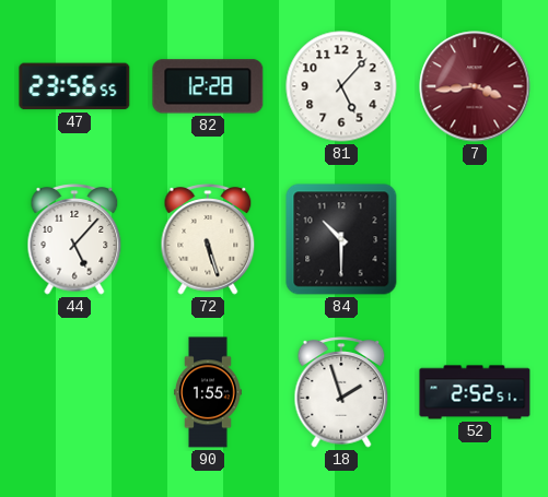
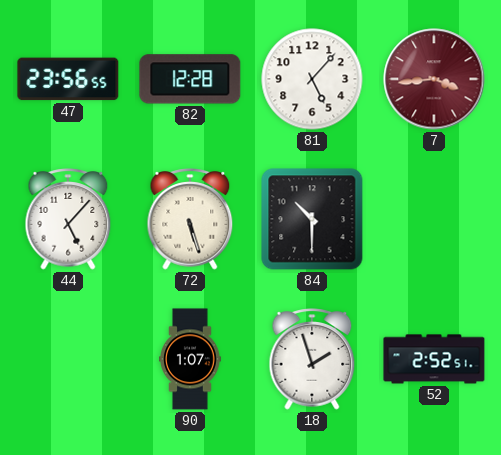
90: 1:55 -> 1:07
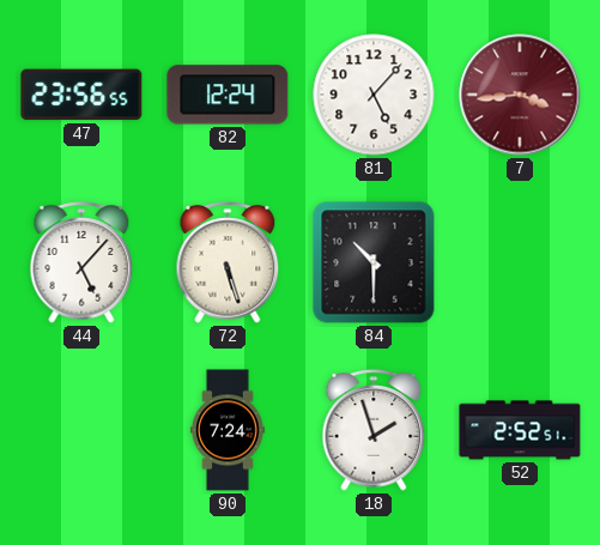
82: 12:28 -> 12:24
90: 1:07 -> 7:24
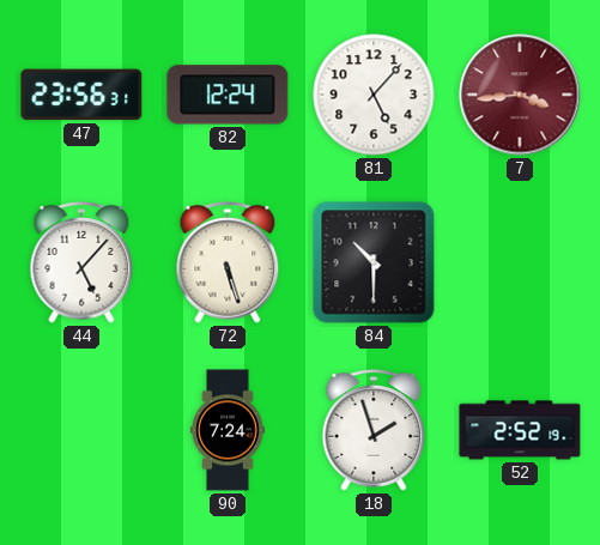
47: 23:56:55 -> 23:56:31
52: 2:52:51 -> 2:52:19
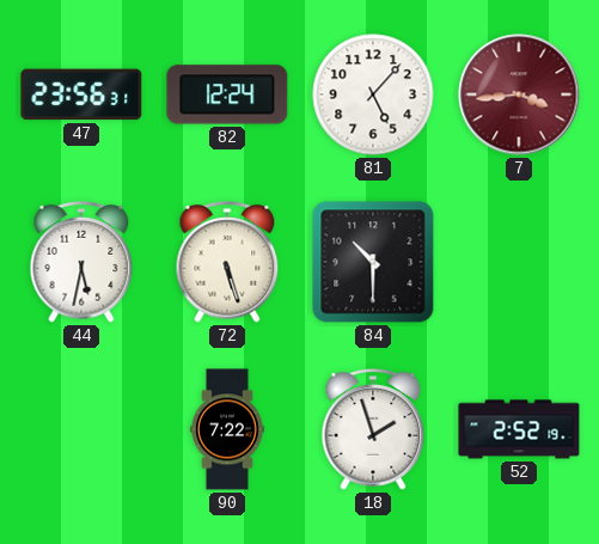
44: 5:07 -> 5:32
90: 7:24 -> 7:22
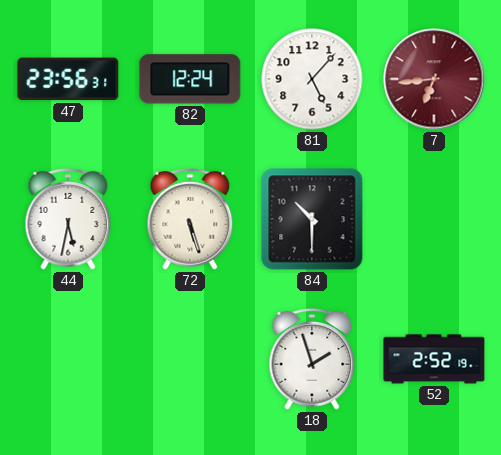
7: 3:44 -> 6:44
90: 7:22 -> none
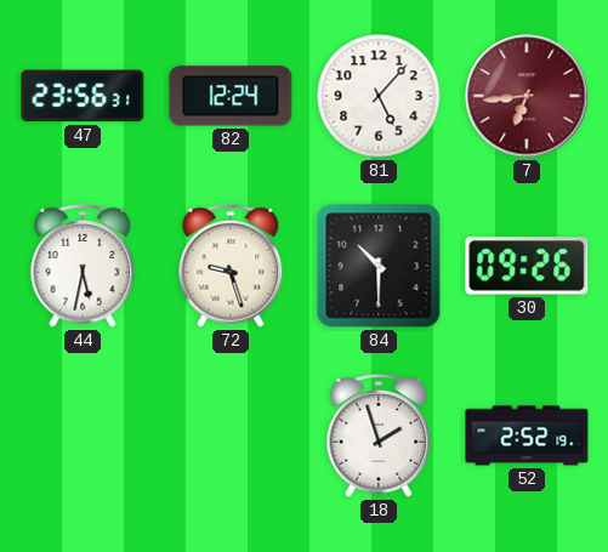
72: 5:27 -> 9:27
30: none -> 09:26
